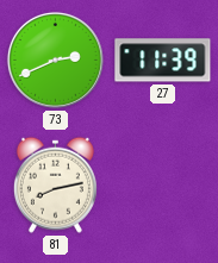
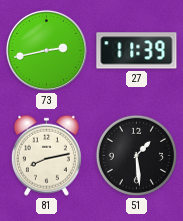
73: 2:41 -> 2:43
51: none -> 1:29
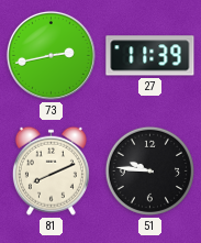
81: 8:13 -> 8:11
51: 1:29 -> 9:46
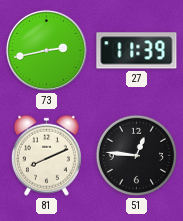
51: 9:46 -> 12:46
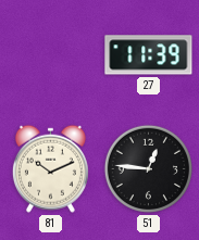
73: 2:43 -> none
81: 8:11 -> 10:11
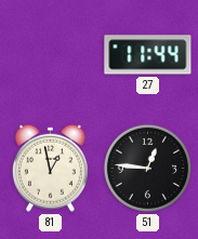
27: 11:39 -> 11:44
81: 10:11 -> 12:58
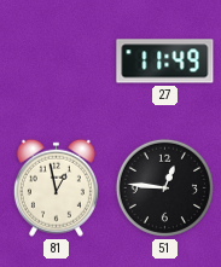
27: 11:44 -> 11:49
